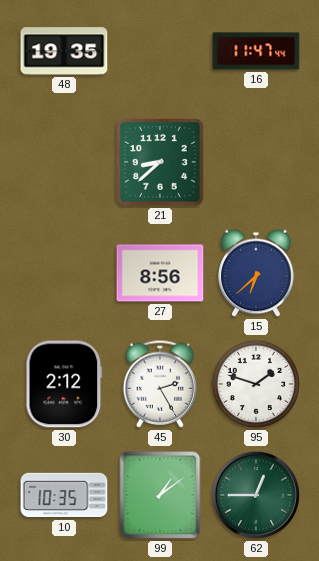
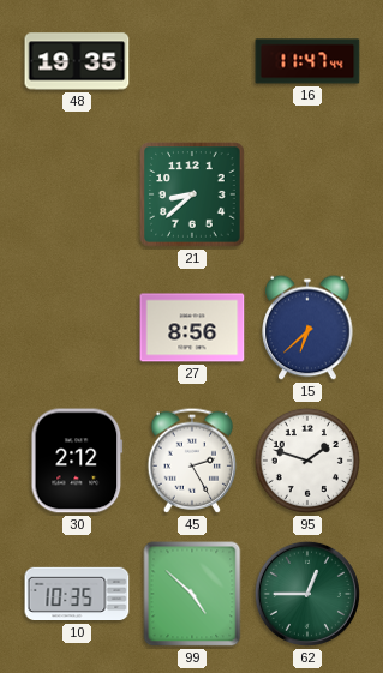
99: 1:09 -> 4:52
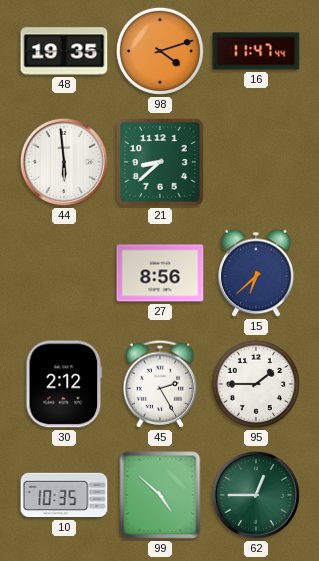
98: none -> 4:12
44: none -> 5:59
95: 1:48 -> 1:45
